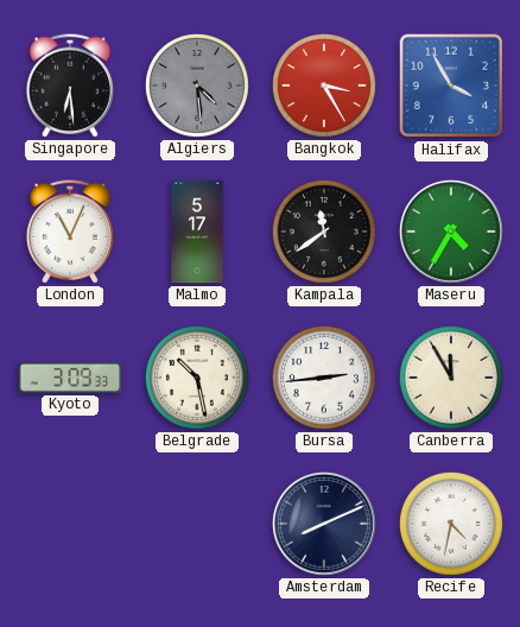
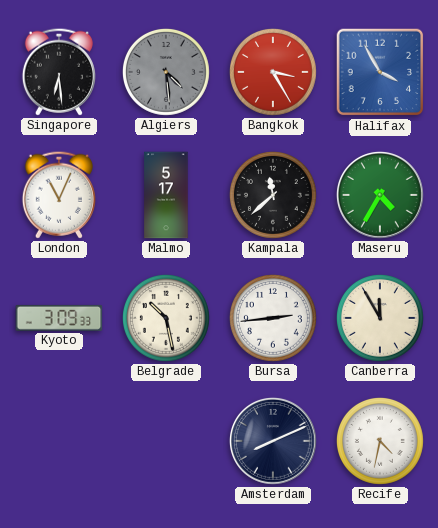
Kampala: 11:39 -> 11:38
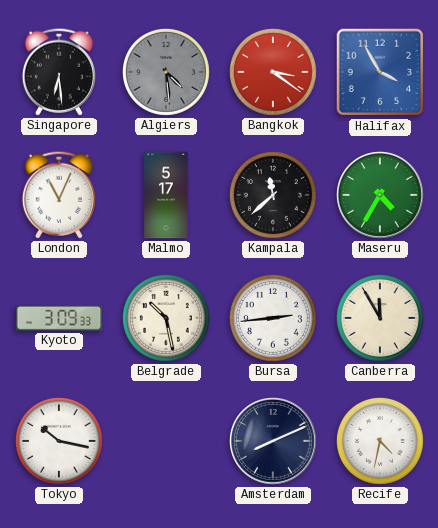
Bangkok: 3:25 -> 3:21
Tokyo: none -> 10:17
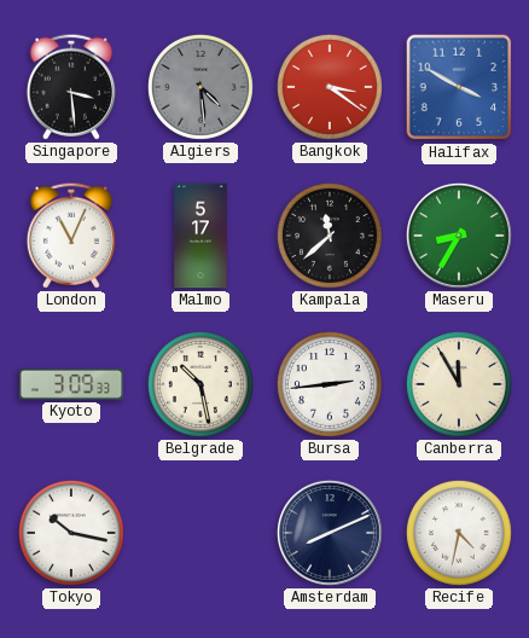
Singapore: 6:29 -> 3:29
Halifax: 3:55 -> 3:50
Maseru: 4:35 -> 8:35
